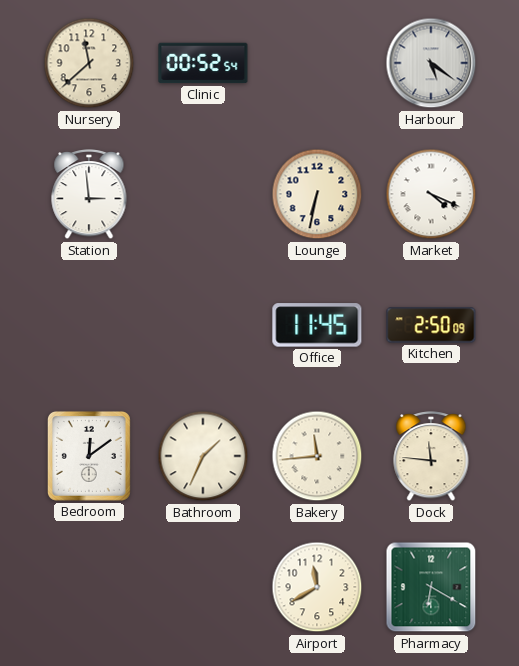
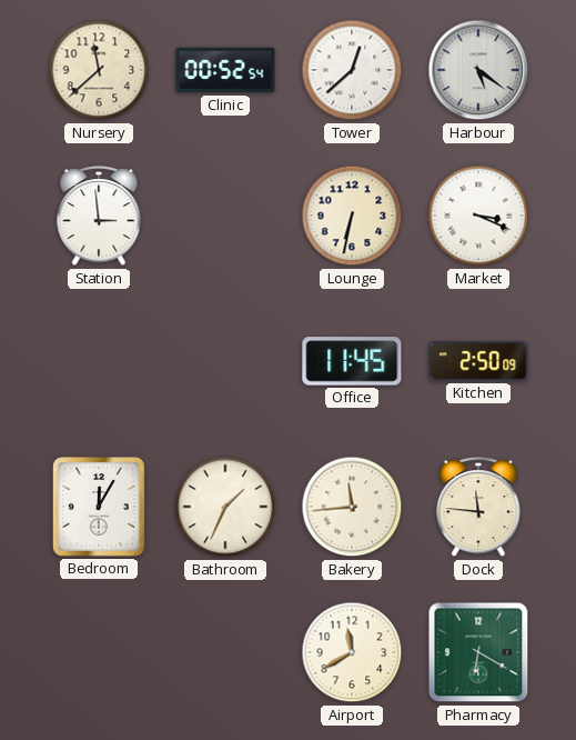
Tower: none -> 12:38
Market: 4:19 -> 3:19
Bedroom: 12:09 -> 12:05
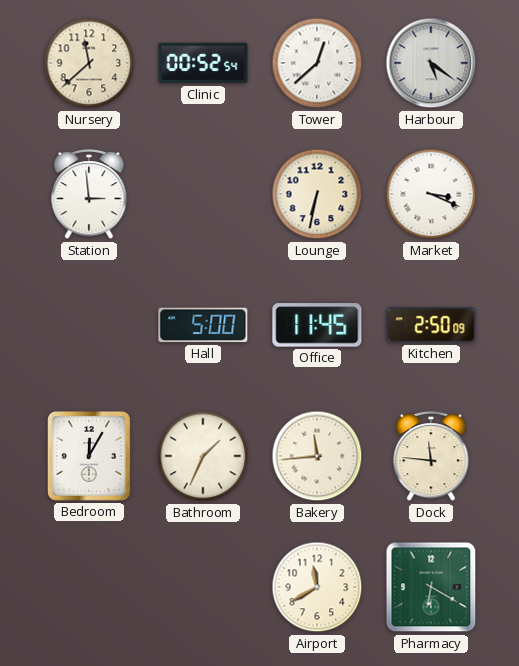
Hall: none -> 5:00
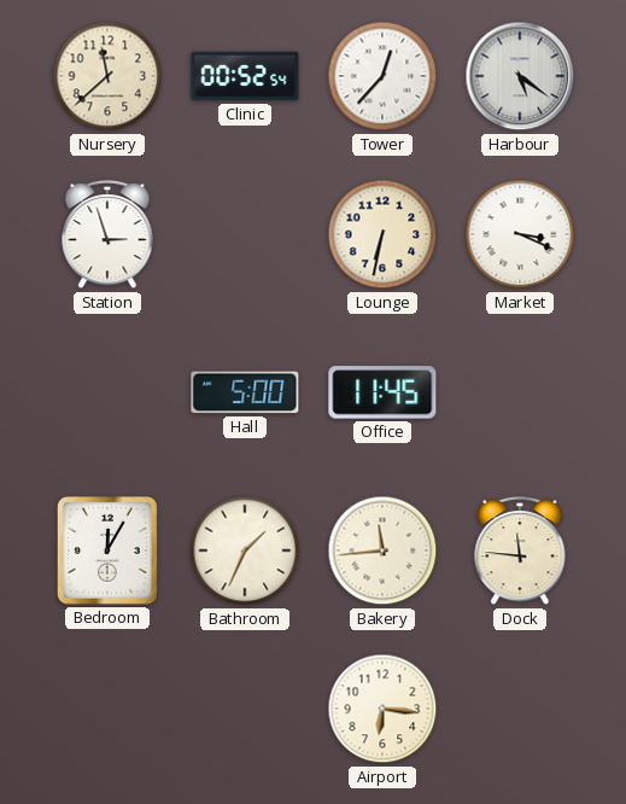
Tower: 12:38 -> 12:37
Station: 2:59 -> 2:57
Kitchen: 2:50 -> none
Airport: 11:40 -> 6:16
Pharmacy: 6:20 -> none
